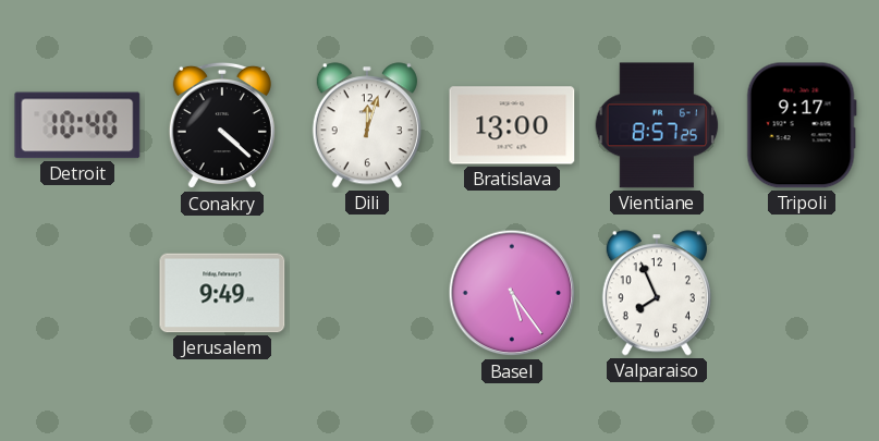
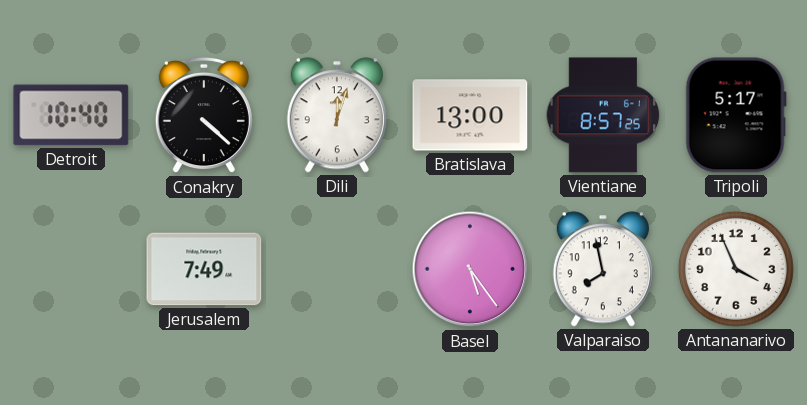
Tripoli: 9:17 -> 5:17
Jerusalem: 9:49 -> 7:49
Valparaiso: 7:56 -> 7:58
Antananarivo: none -> 3:56
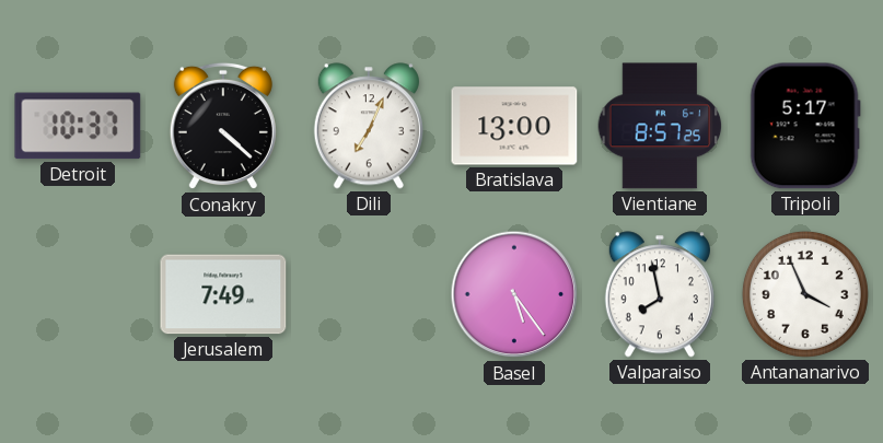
Detroit: 10:40 -> 10:37
Dili: 12:03 -> 7:04
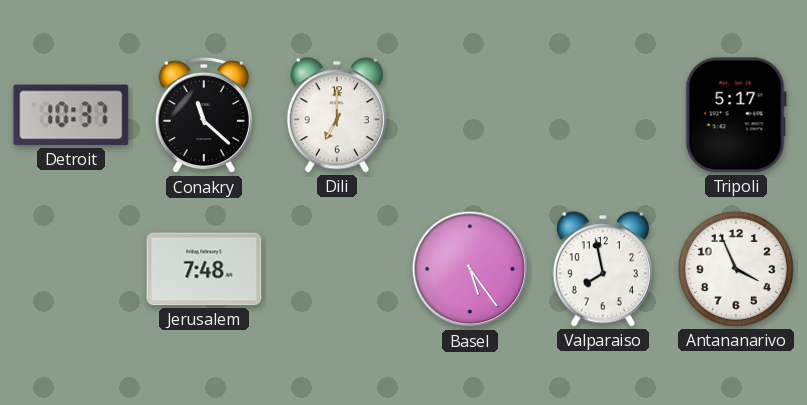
Conakry: 4:22 -> 11:22
Dili: 7:04 -> 7:00
Bratislava: 13:00 -> none
Vientiane: 8:57 -> none
Jerusalem: 7:49 -> 7:48
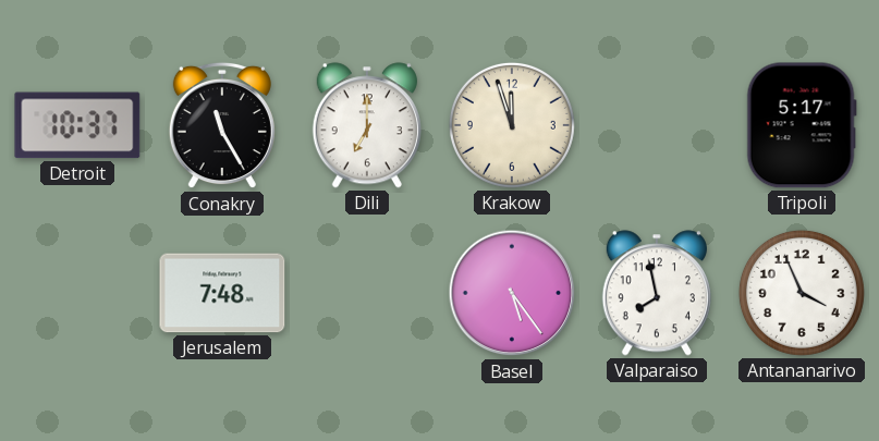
Conakry: 11:22 -> 11:25
Krakow: none -> 11:57
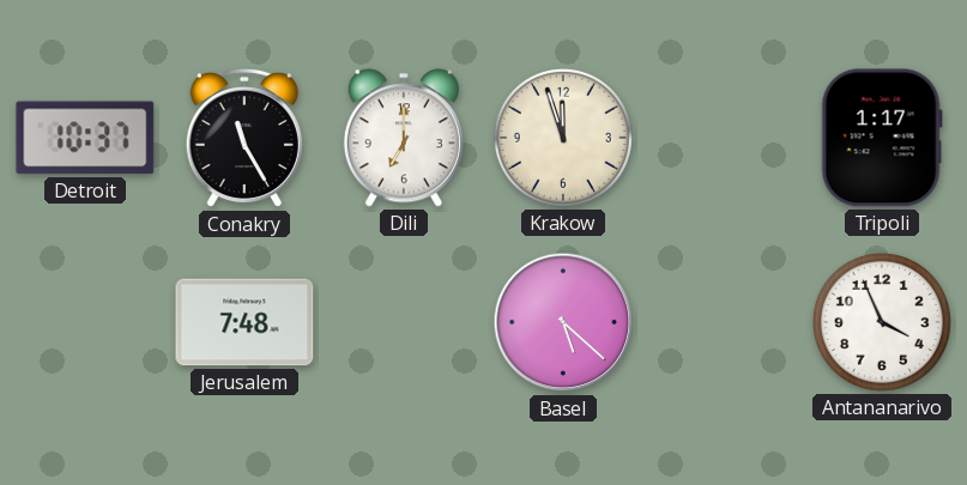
Tripoli: 5:17 -> 1:17
Basel: 5:24 -> 5:22
Valparaiso: 7:58 -> none
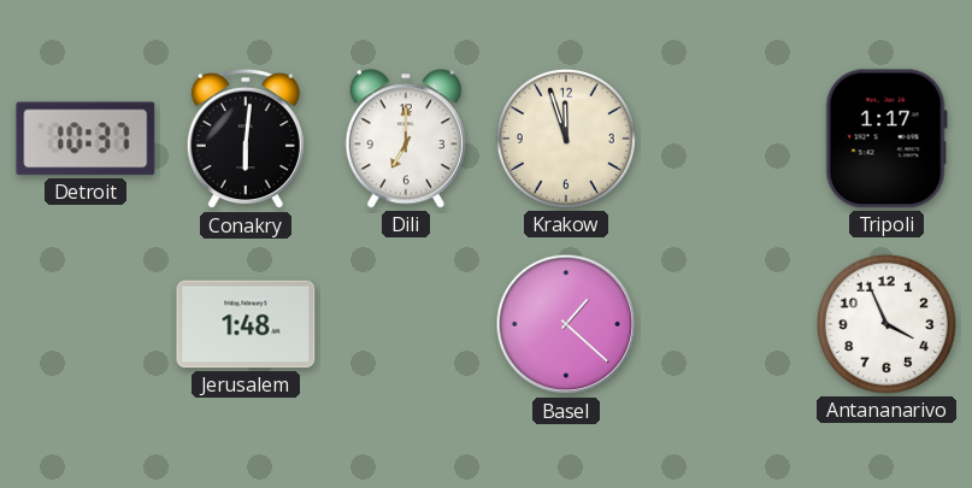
Conakry: 11:25 -> 6:01
Jerusalem: 7:48 -> 1:48
Basel: 5:22 -> 1:22
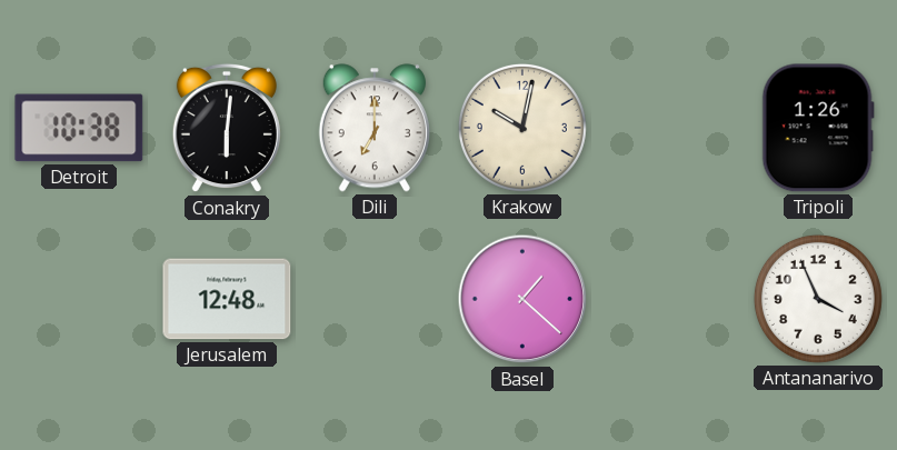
Detroit: 10:37 -> 10:38
Krakow: 11:57 -> 10:02
Tripoli: 1:17 -> 1:26
Jerusalem: 1:48 -> 12:48
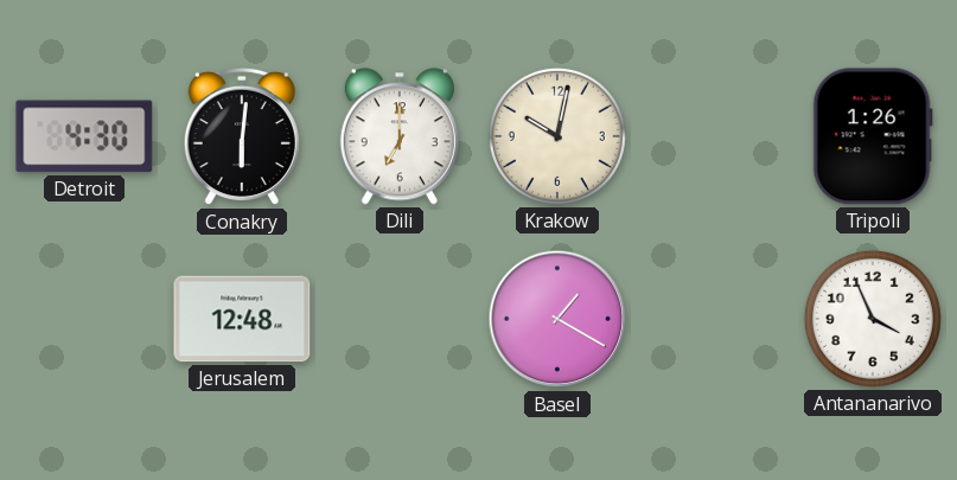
Detroit: 10:38 -> 4:30
Basel: 1:22 -> 1:20
